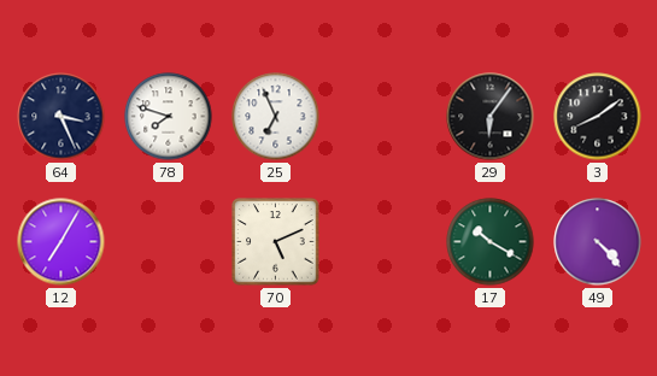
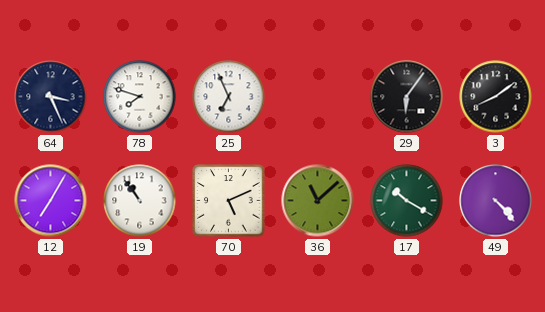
19: none -> 10:54
36: none -> 11:08
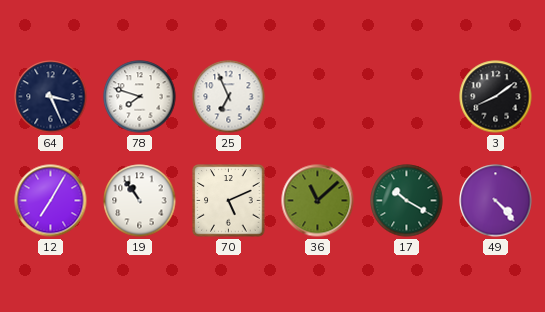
29: 6:06 -> none
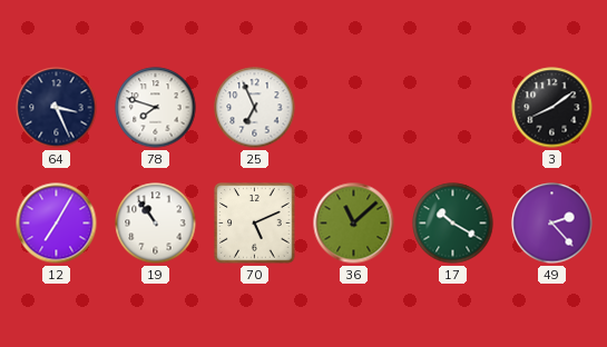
49: 4:23 -> 2:23
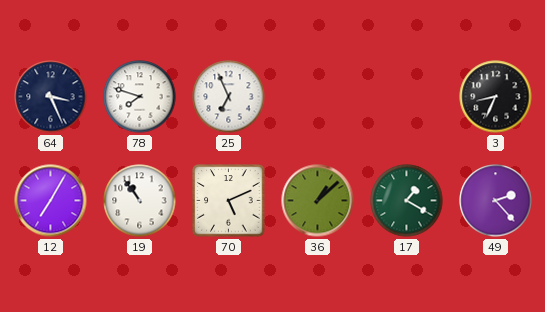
3: 8:09 -> 8:34
36: 11:08 -> 1:08
17: 10:20 -> 1:20
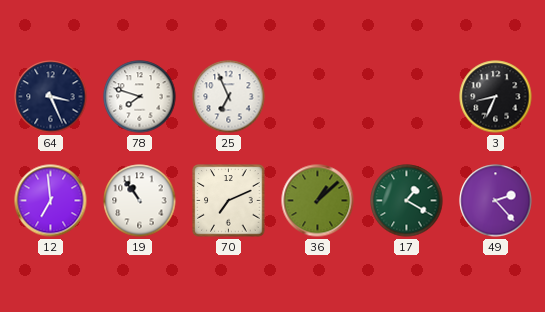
12: 7:05 -> 6:59
70: 5:11 -> 7:11
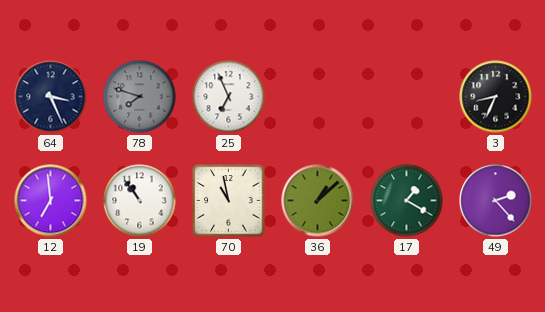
78 dial: white -> grey
70: 7:11 -> 10:58
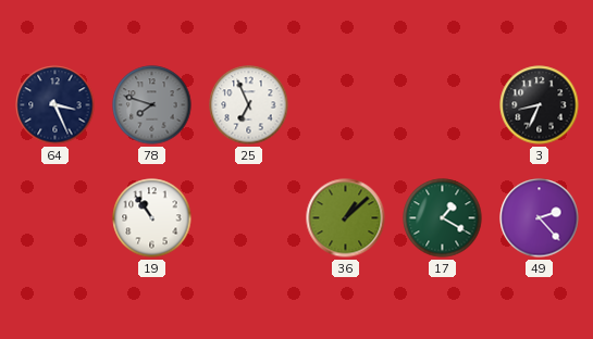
12: 6:59 -> none
70: 10:58 -> none
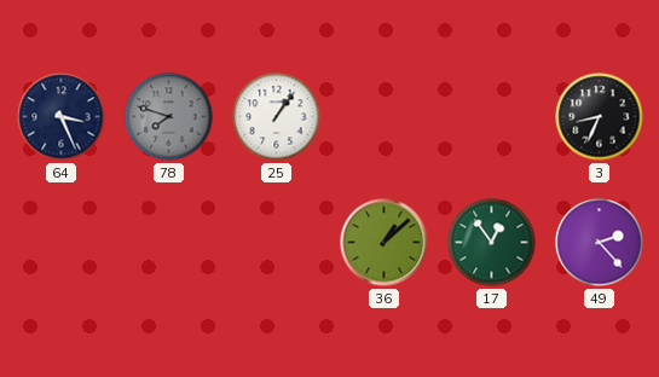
25: 6:56 -> 1:06
19: 10:54 -> none
17: 1:20 -> 12:54
